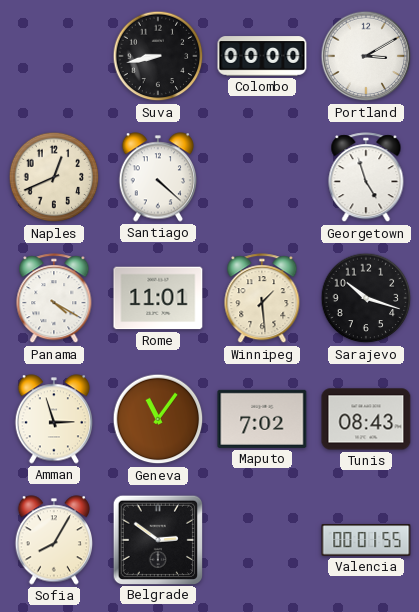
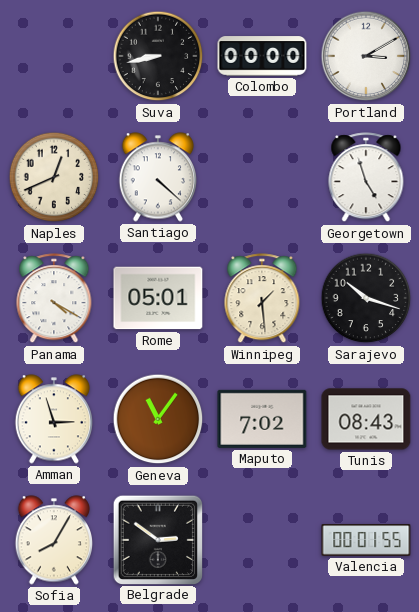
Rome: 11:01 -> 05:01
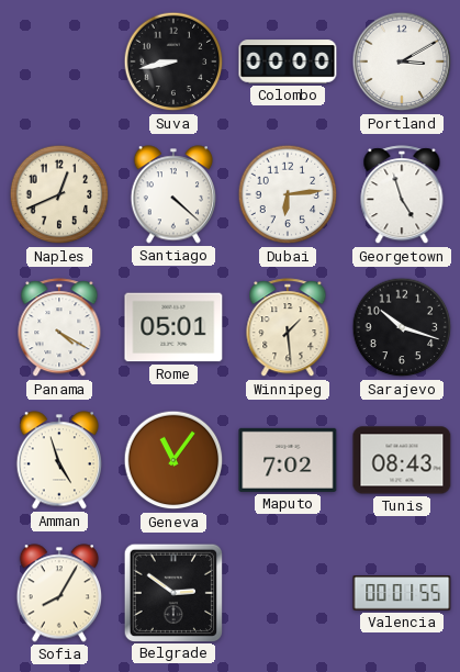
Dubai: none -> 6:14
Amman: 2:57 -> 4:57
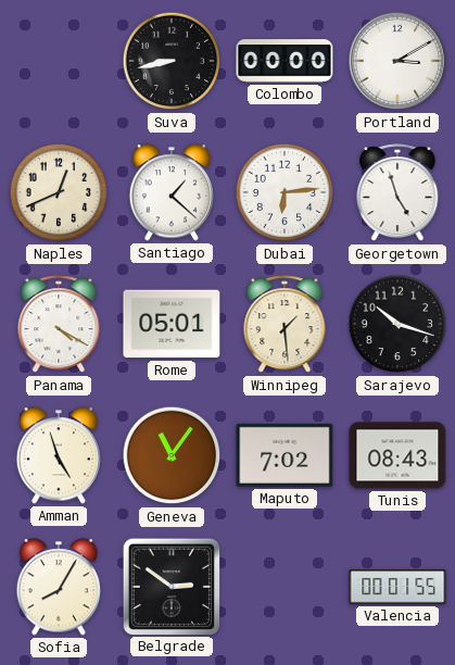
Santiago: 4:22 -> 1:22
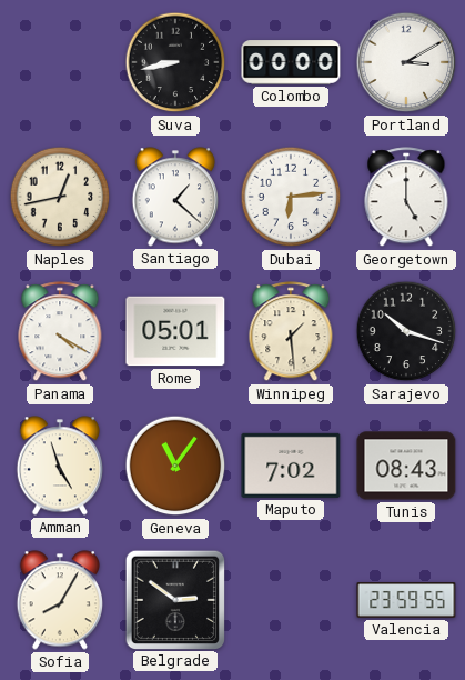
Naples: 12:41 -> 12:43
Georgetown: 4:57 -> 5:00
Valencia: 00:01 -> 23:59
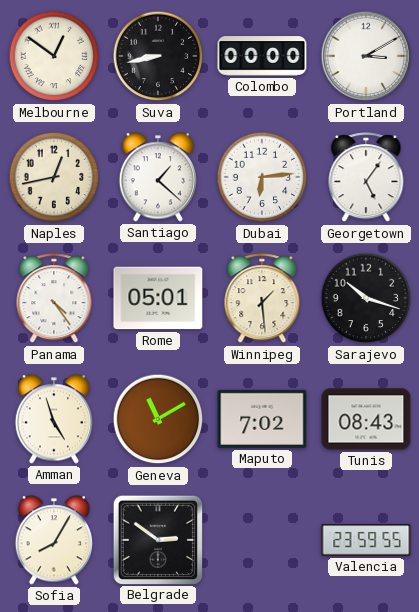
Melbourne: none -> 12:51
Georgetown: 5:00 -> 5:06
Panama: 4:20 -> 4:24
Geneva: 11:06 -> 11:10
